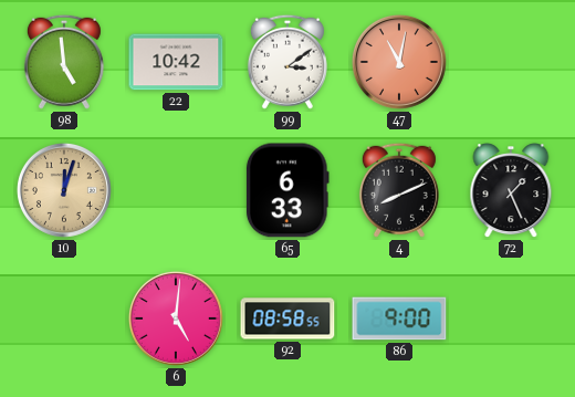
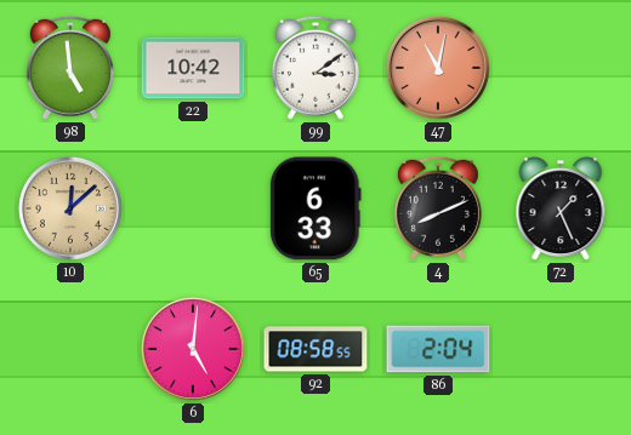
10: 12:03 -> 12:08
86: 9:00 -> 2:04
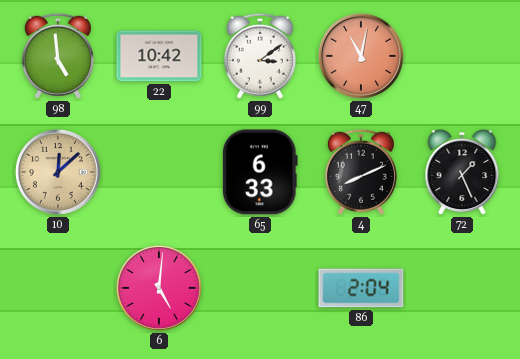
92: 08:58 -> none
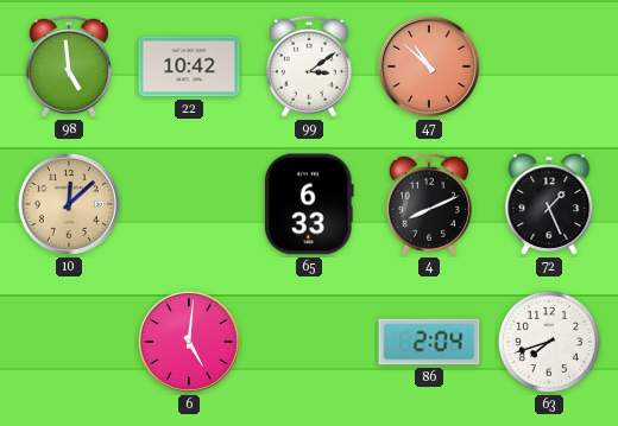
47: 11:02 -> 10:52
63: none -> 7:42
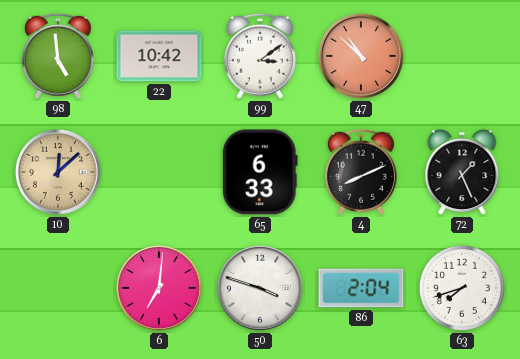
6: 5:01 -> 7:01
50: none -> 3:48
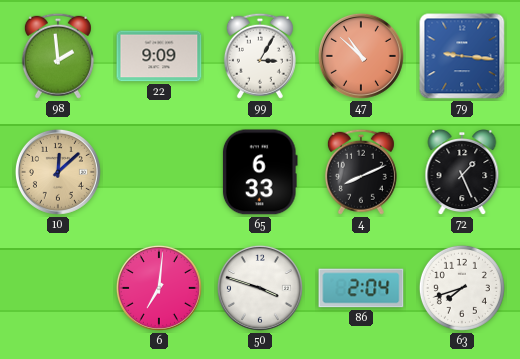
98: 4:59 -> 1:59
22: 10:42 -> 9:09
99: 3:09 -> 3:05
79: none -> 9:16
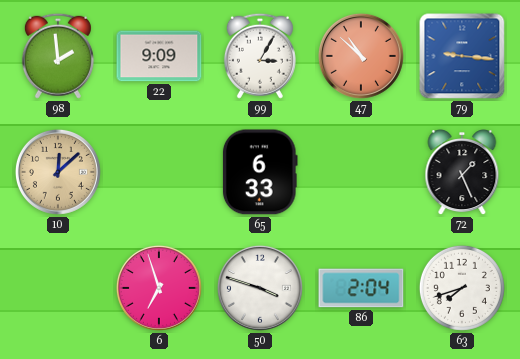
4: 8:11 -> none
6: 7:01 -> 6:57
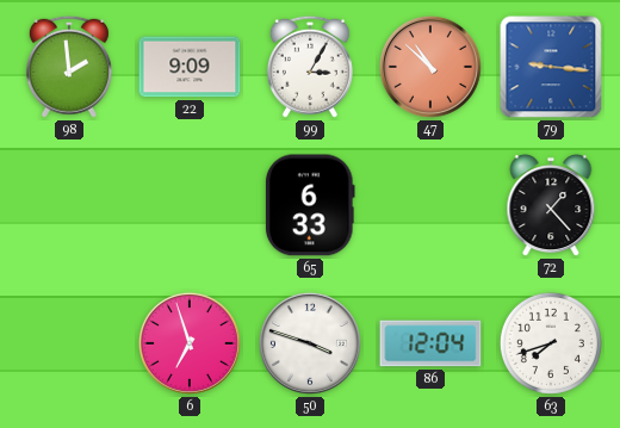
10: 12:08 -> none
72: 1:26 -> 1:23
86: 2:04 -> 12:04
